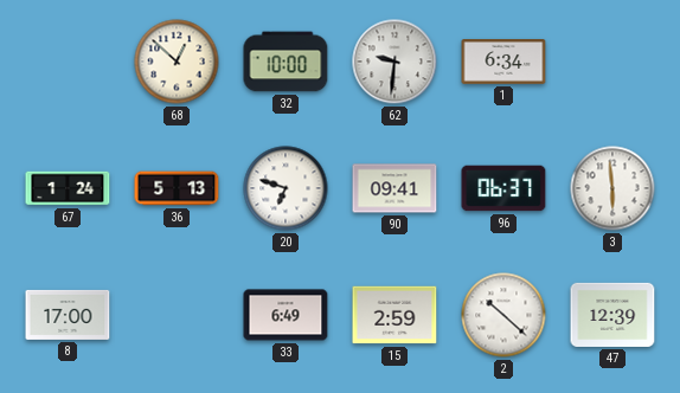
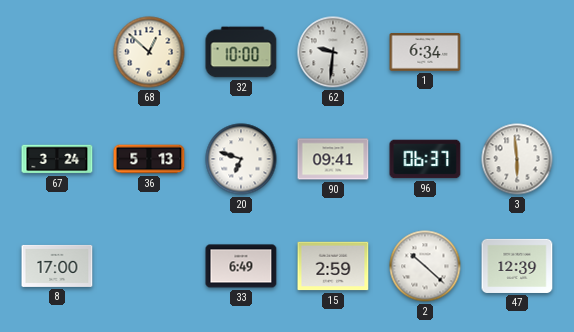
67: 1:24 -> 3:24
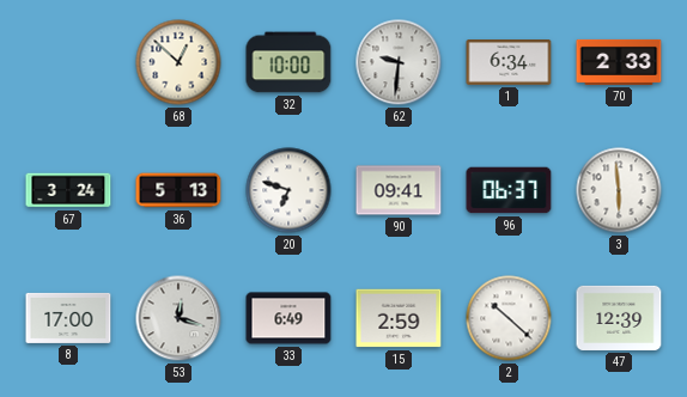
70: none -> 2:33
53: none -> 12:18
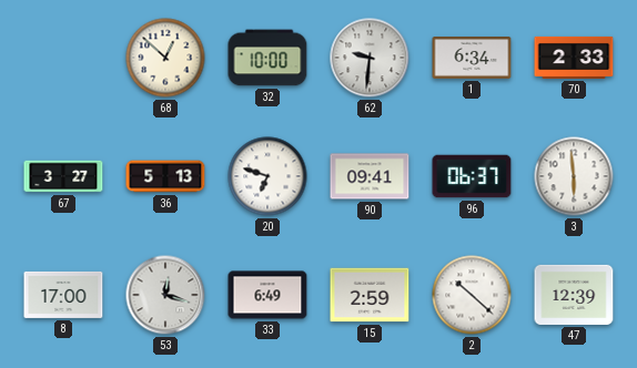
67: 3:24 -> 3:27
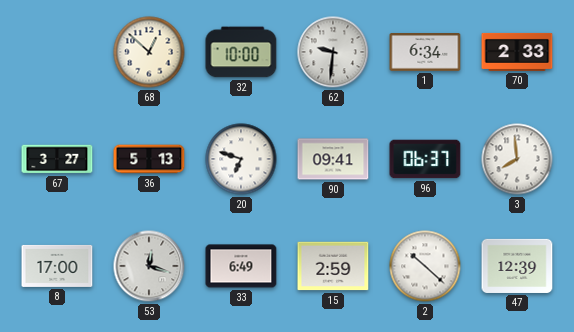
3: 5:59 -> 7:59
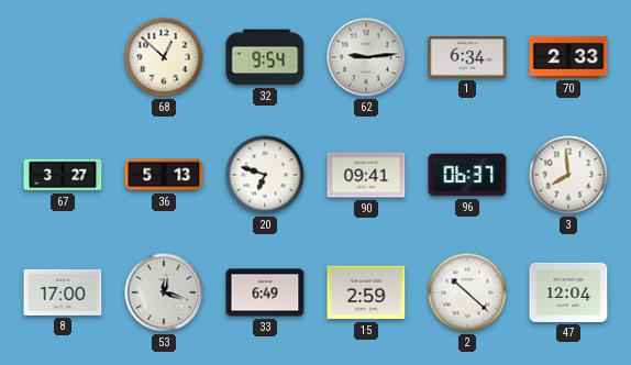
32: 10:00 -> 9:54
62: 9:31 -> 9:14
47: 12:39 -> 12:04
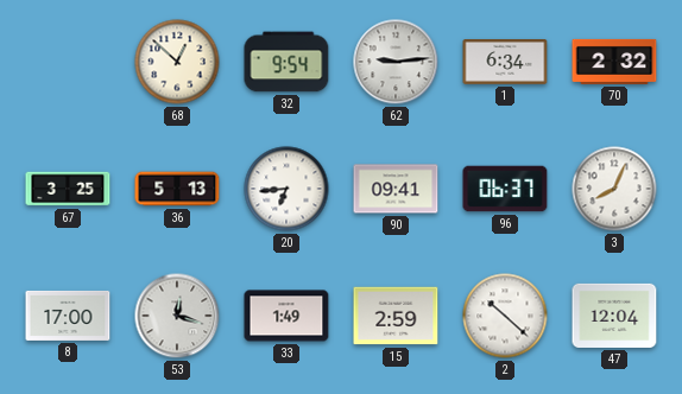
70: 2:33 -> 2:32
67: 3:27 -> 3:25
20: 6:48 -> 6:44
3: 7:59 -> 8:04
33: 6:49 -> 1:49
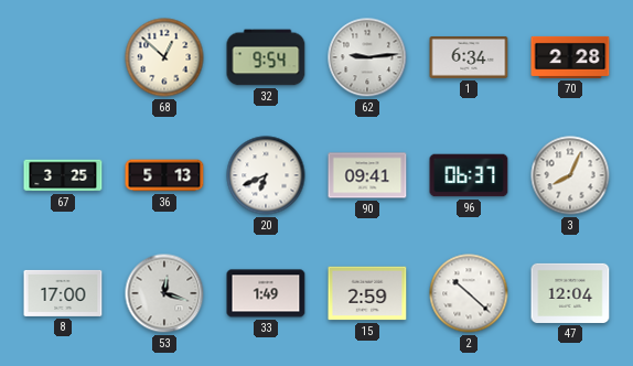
70: 2:32 -> 2:28
20: 6:44 -> 6:41
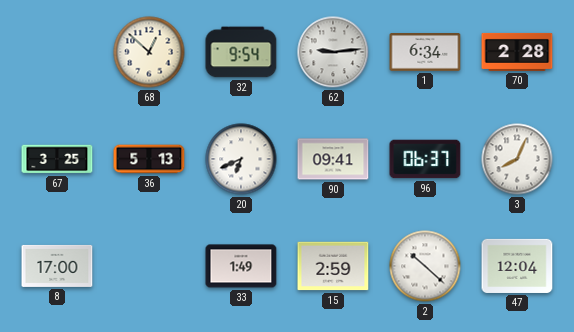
53: 12:18 -> none
